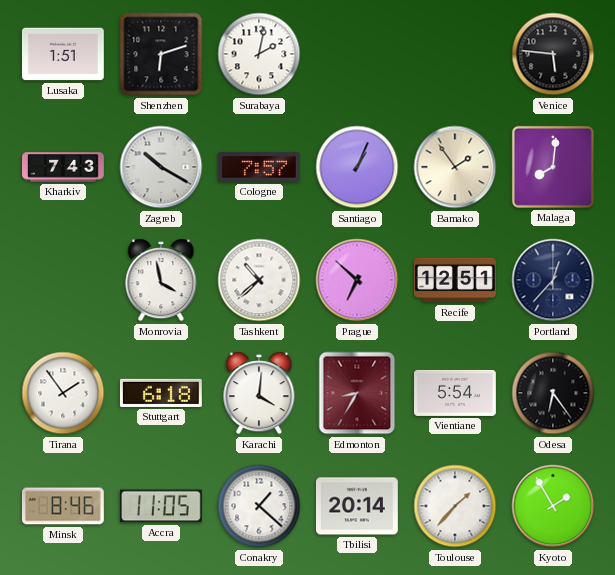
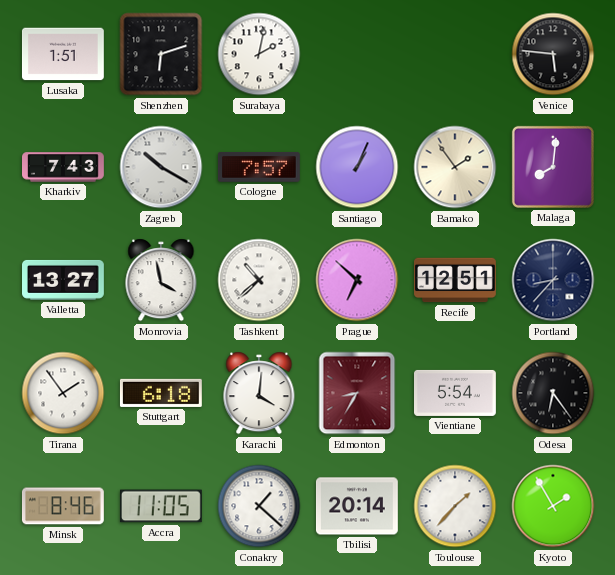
Valletta: none -> 13:27
Portland: 12:37 -> 8:37
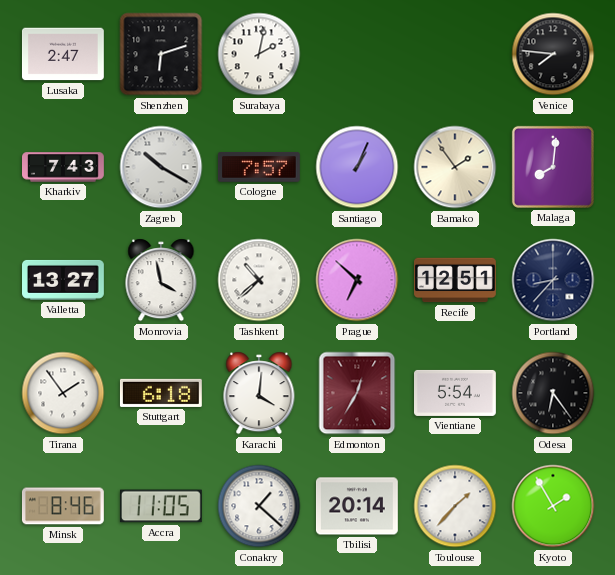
Lusaka: 1:51 -> 2:47
Venice: 5:46 -> 7:46
Edmonton: 8:35 -> 12:35
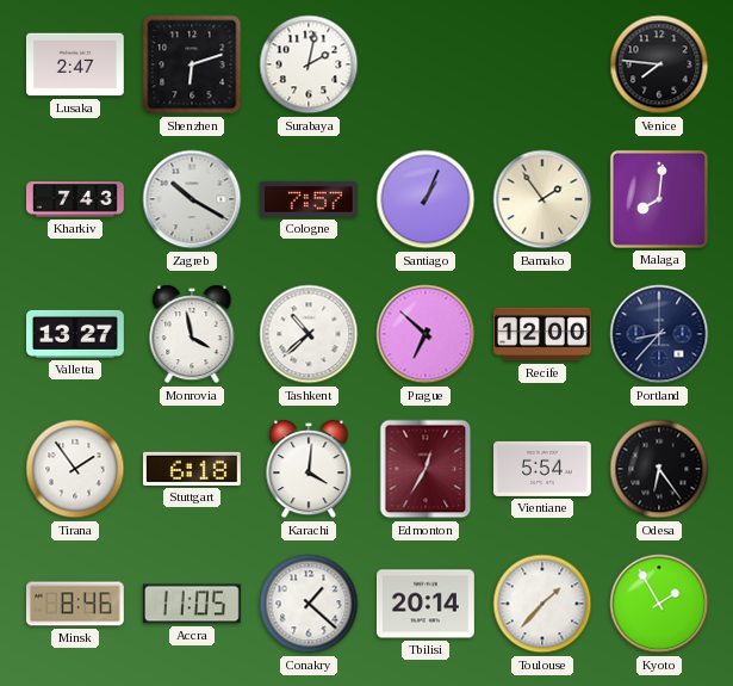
Recife: 12:51 -> 12:00
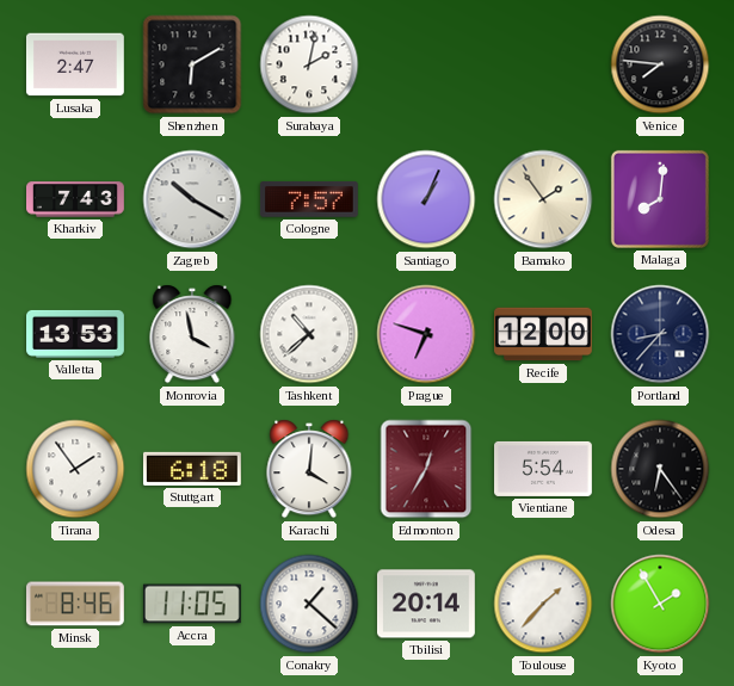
Shenzhen: 6:12 -> 6:10
Valletta: 13:27 -> 13:53
Prague: 6:52 -> 6:48
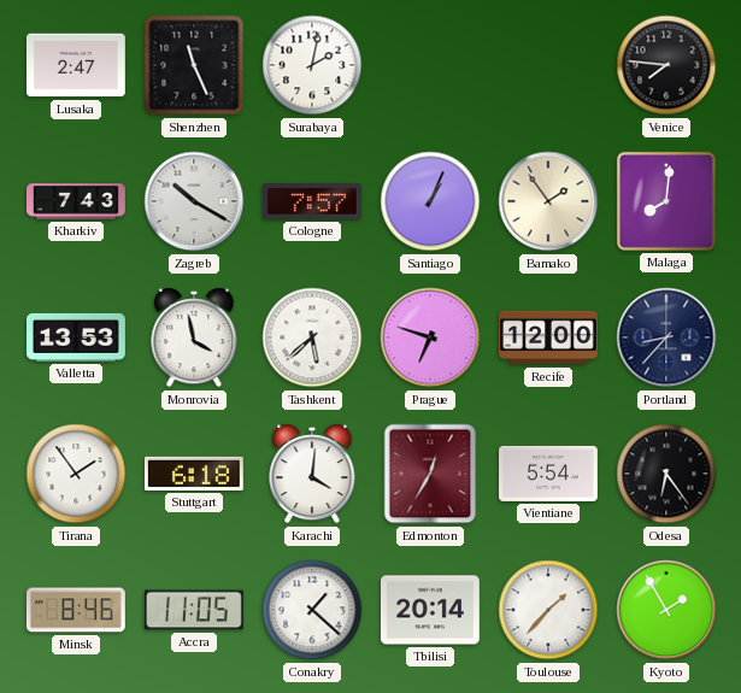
Shenzhen: 6:10 -> 11:26
Tashkent: 10:38 -> 5:38
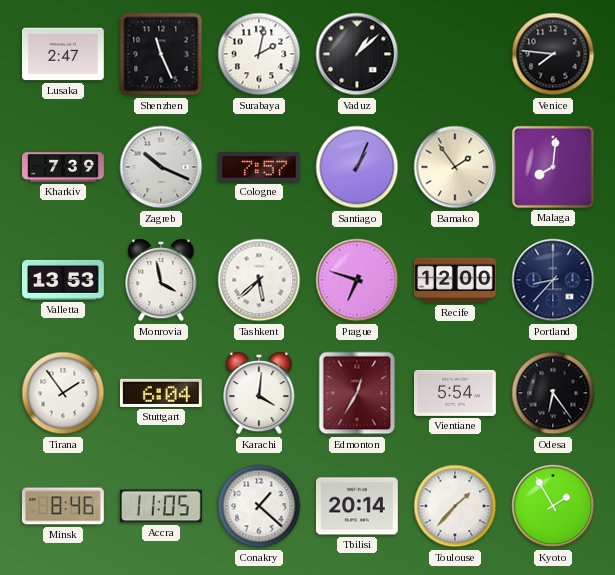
Vaduz: none -> 1:08
Kharkiv: 7:43 -> 7:39
Zagreb: 10:20 -> 10:19
Stuttgart: 6:18 -> 6:04
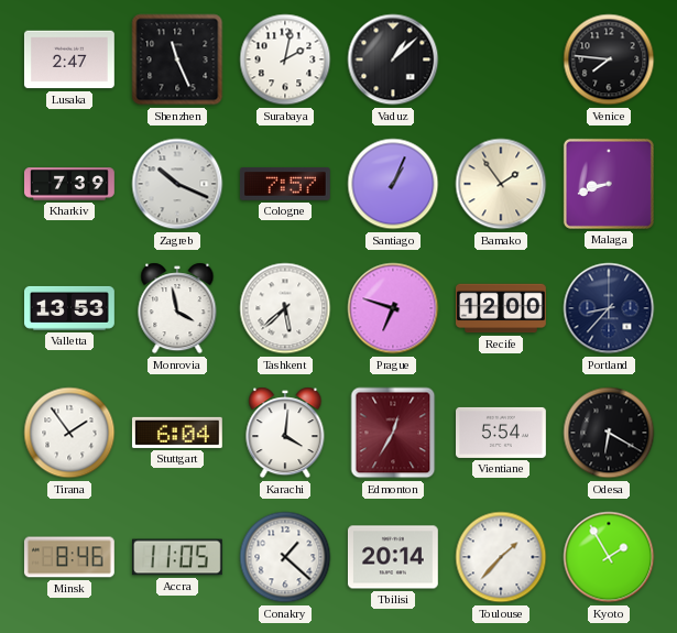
Malaga: 8:01 -> 8:42
Odesa: 6:24 -> 6:20
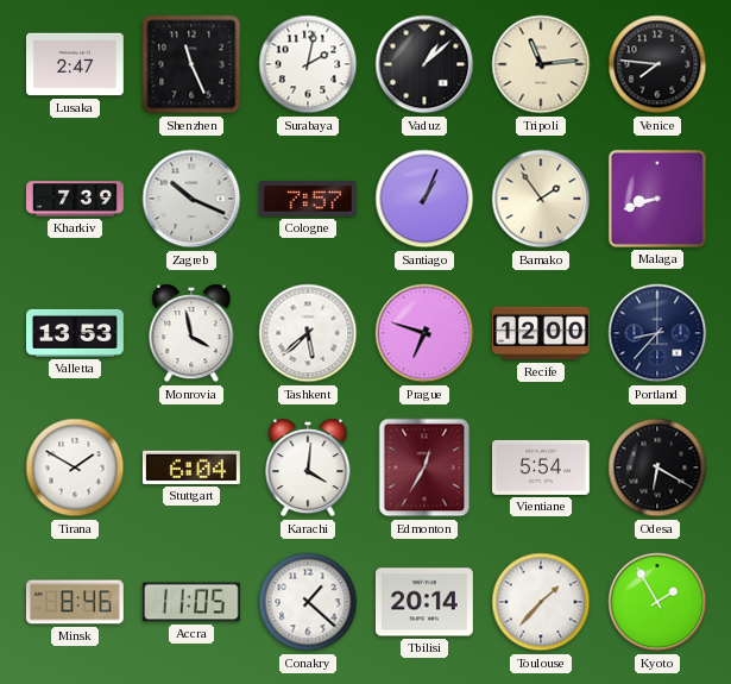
Tripoli: none -> 11:14
Tirana: 1:54 -> 1:50
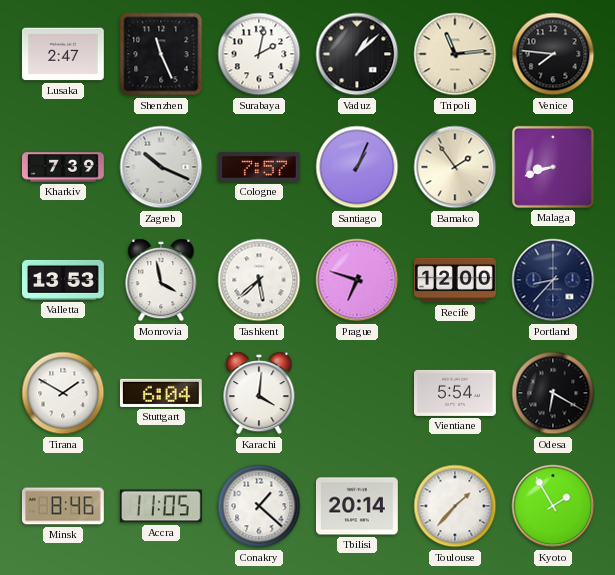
Edmonton: 12:35 -> none
